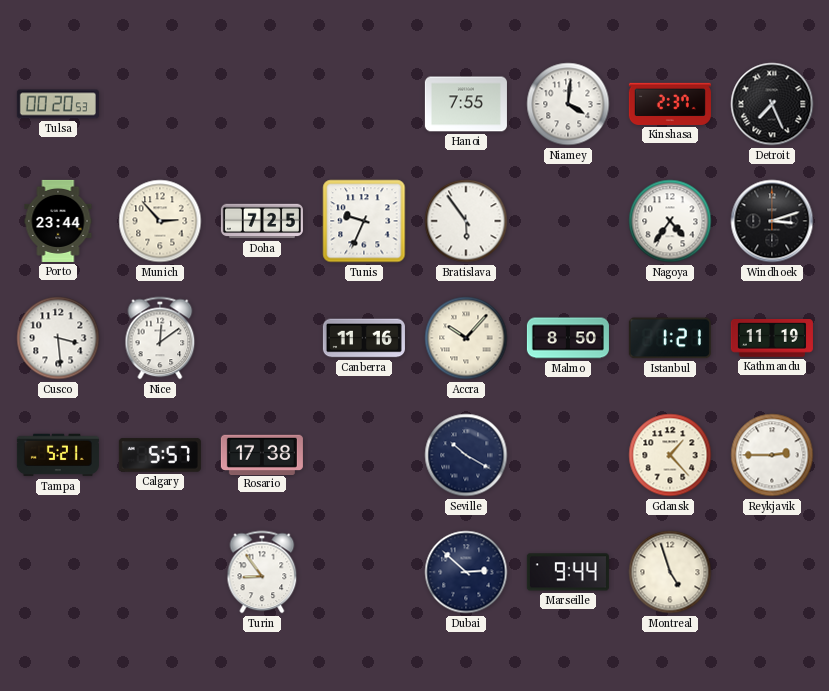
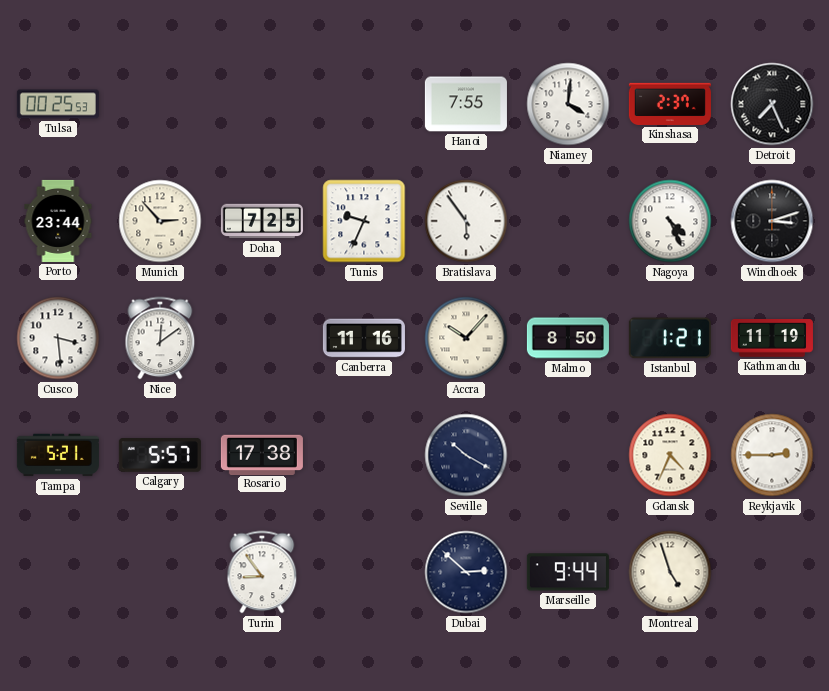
Tulsa: 00:20 -> 00:25
Nagoya: 4:36 -> 4:26
Gdansk: 1:23 -> 4:34
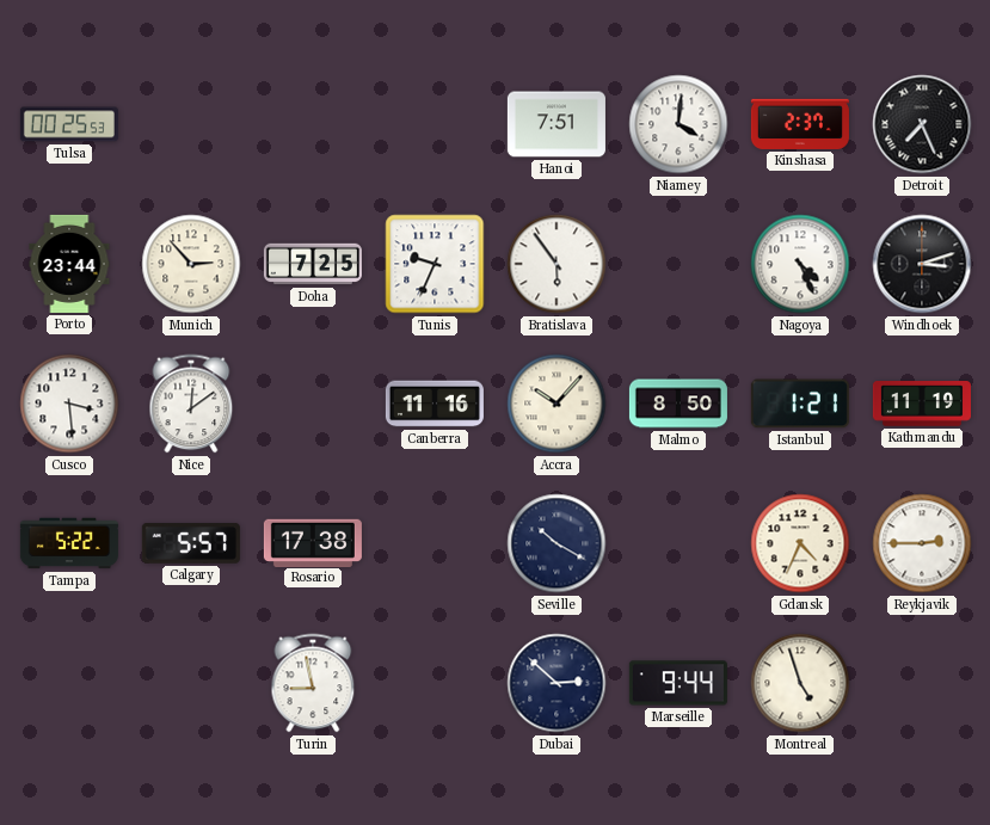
Hanoi: 7:55 -> 7:51
Tampa: 5:21 -> 5:22
Turin: 8:54 -> 8:58
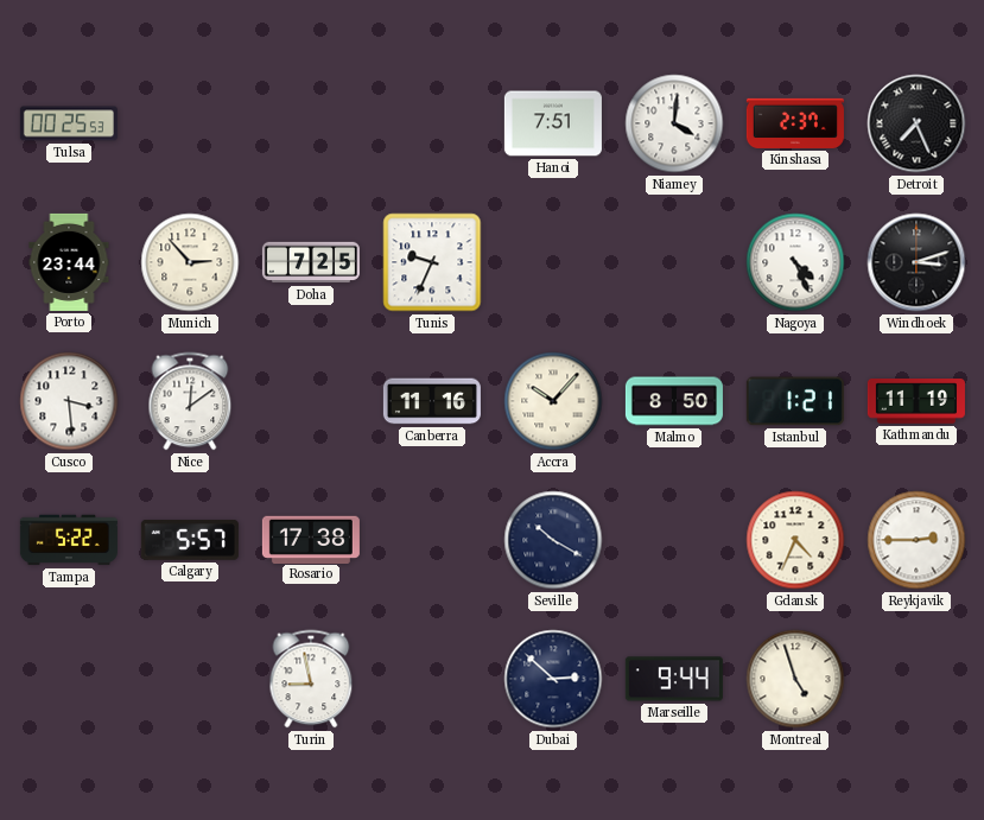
Bratislava: 5:54 -> none
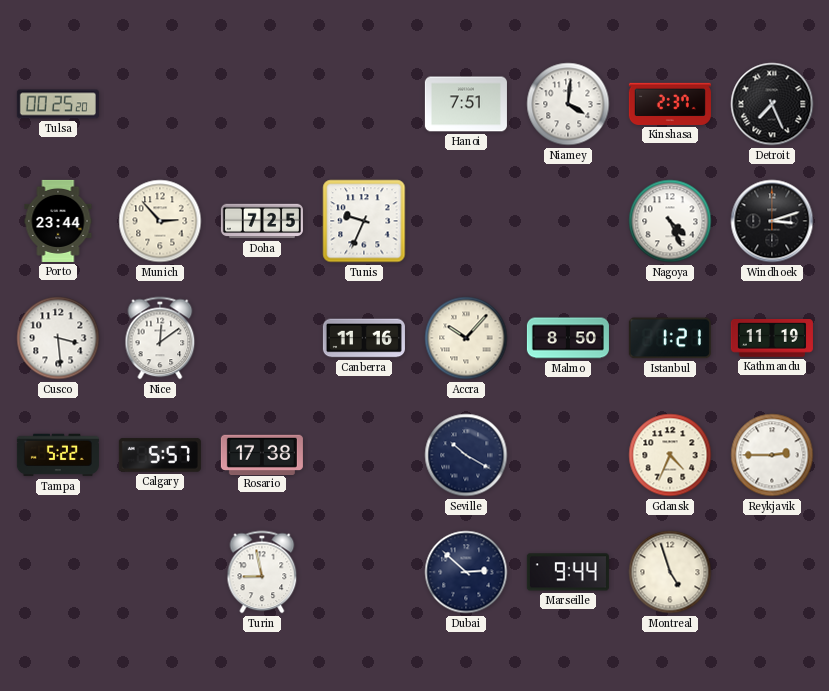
Tulsa: 00:25:53 -> 00:25:20
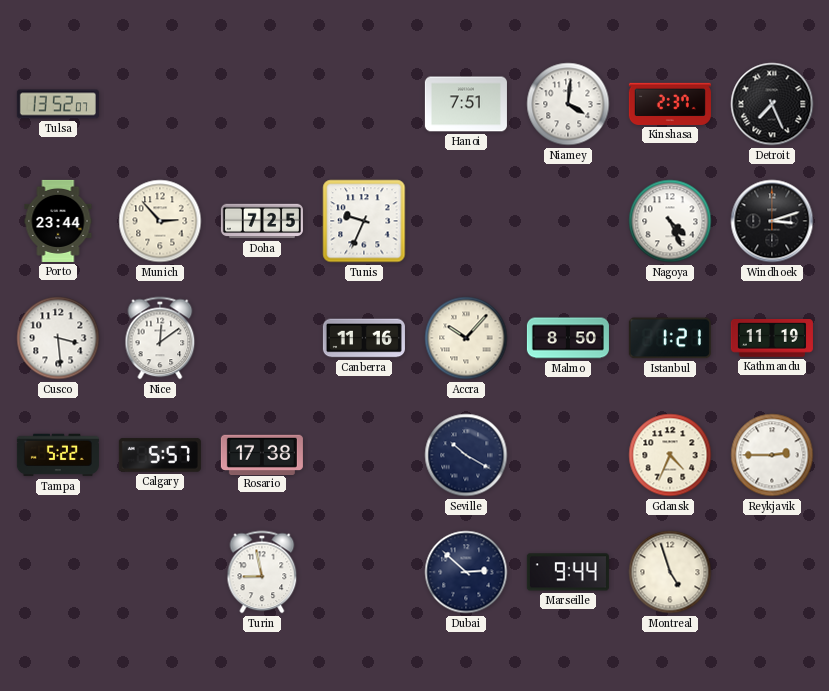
Tulsa: 00:25 -> 13:52
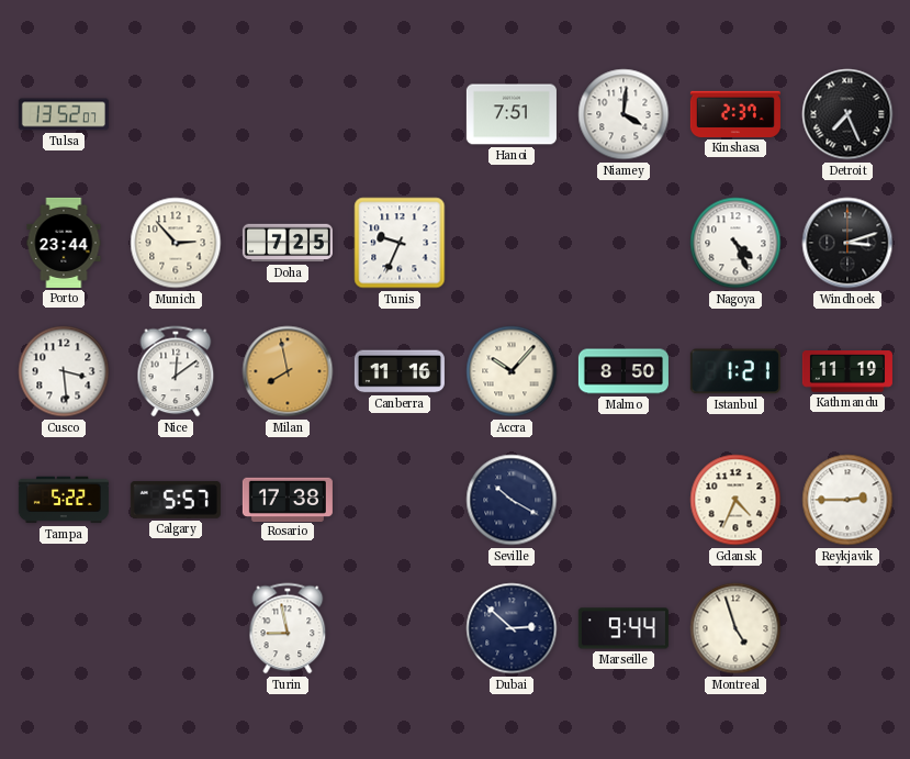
Milan: none -> 7:58
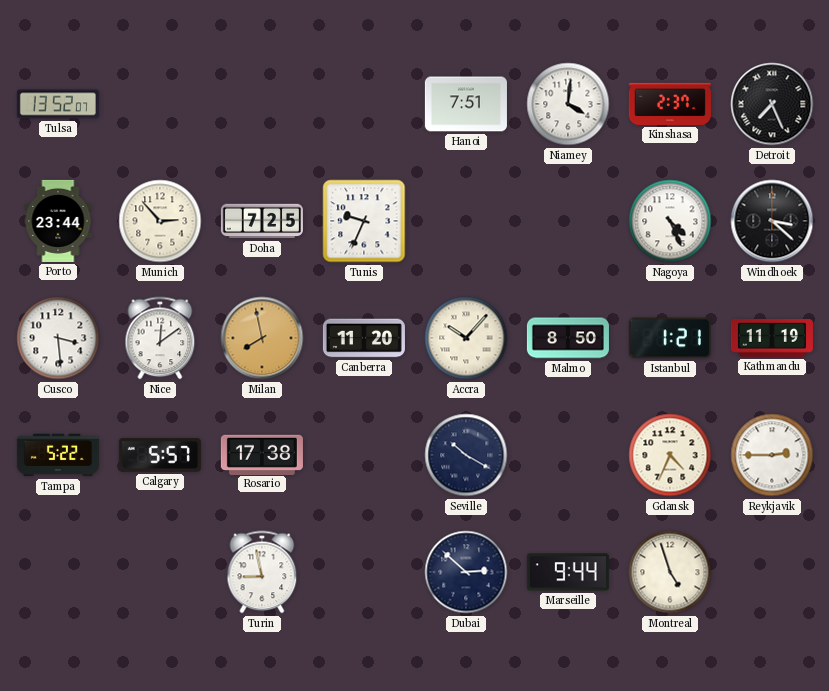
Windhoek: 3:12 -> 3:22
Canberra: 11:16 -> 11:20
